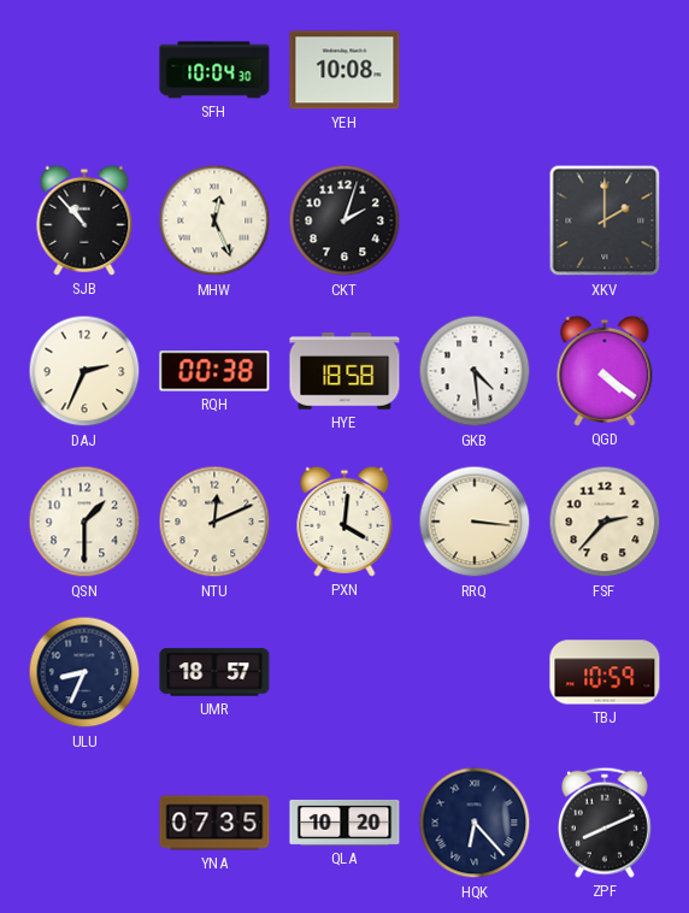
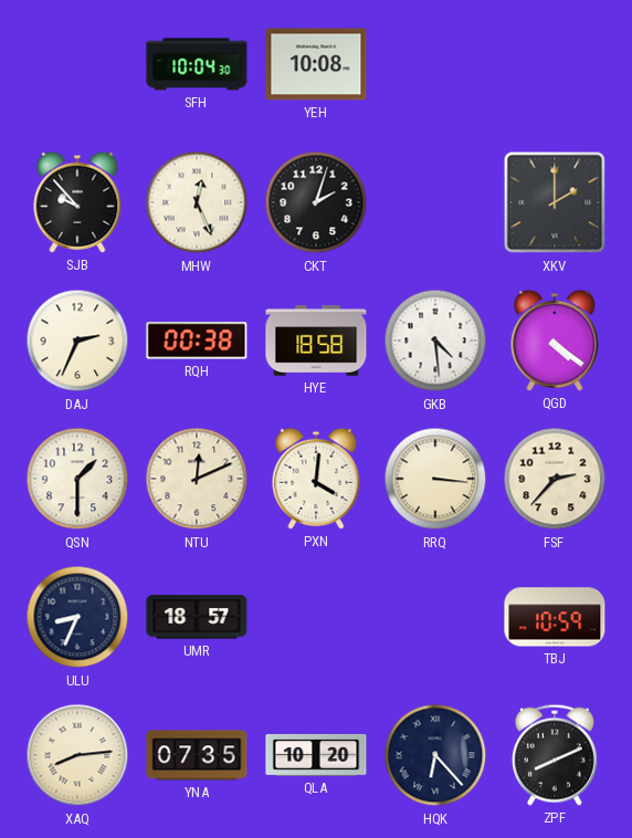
SJB: 10:53 -> 9:53
XAQ: none -> 8:14
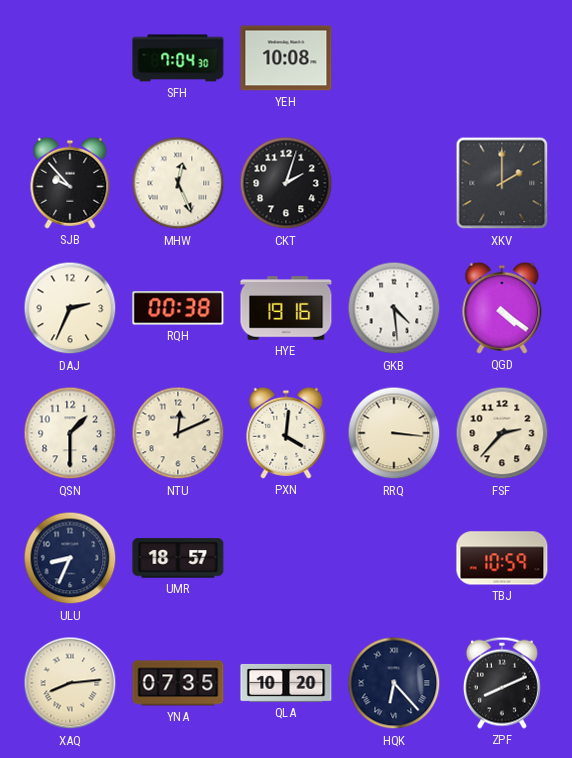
SFH: 10:04 -> 7:04
HYE: 18:58 -> 19:16
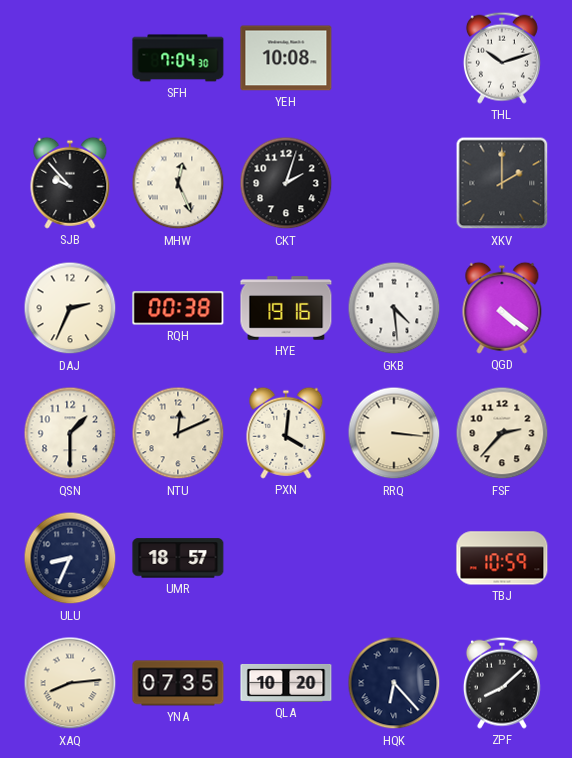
THL: none -> 10:12
ZPF: 8:11 -> 8:08
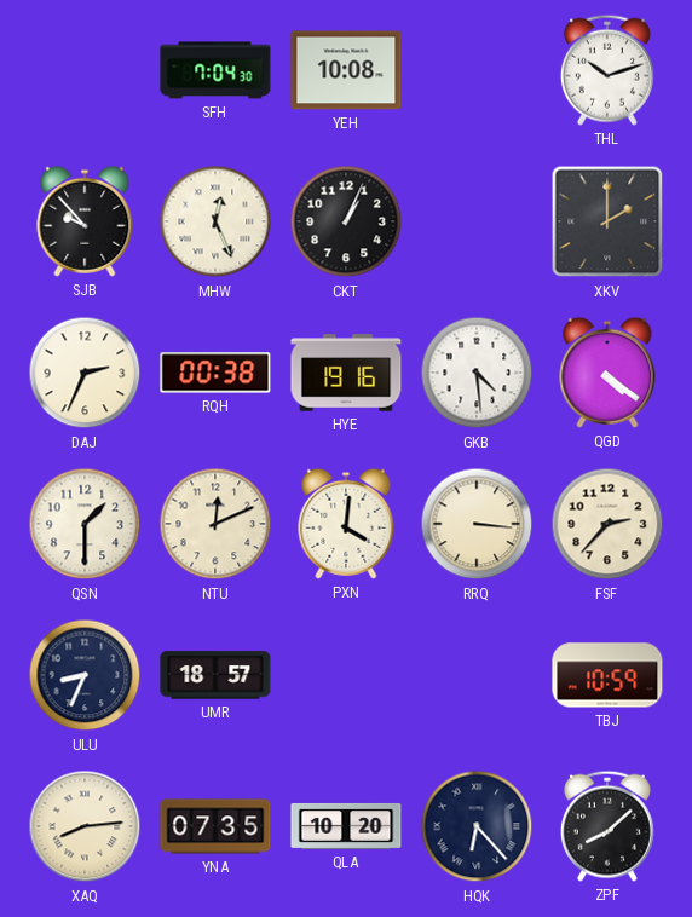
CKT: 2:03 -> 1:04
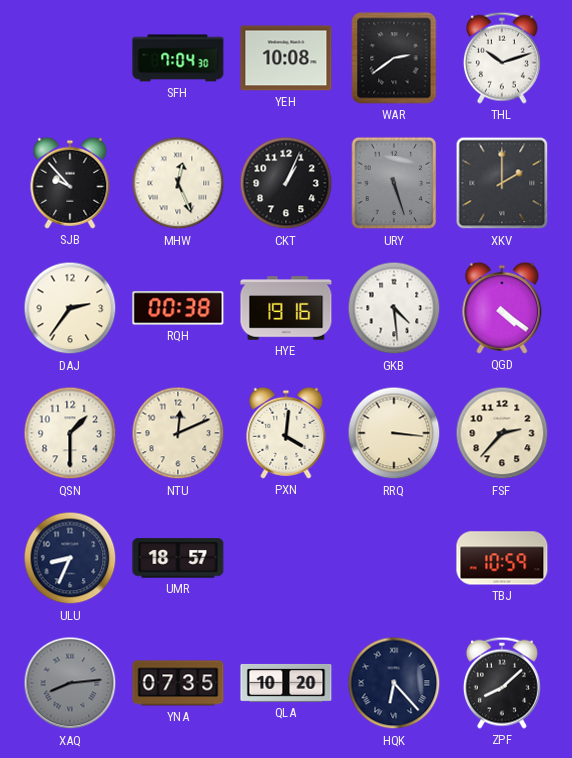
WAR: none -> 2:39
URY: none -> 5:27
DAJ: 2:34 -> 2:36
XAQ dial: cream -> grey
